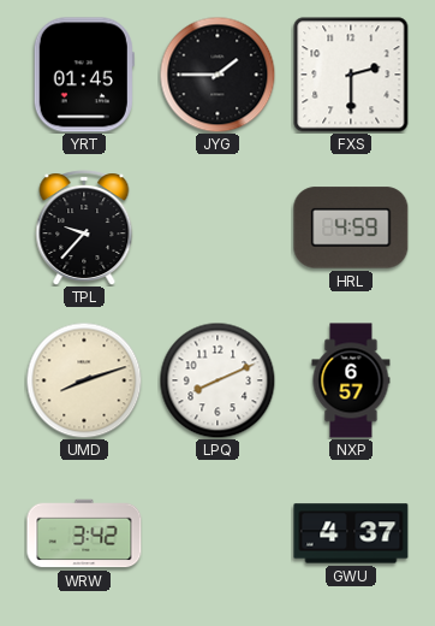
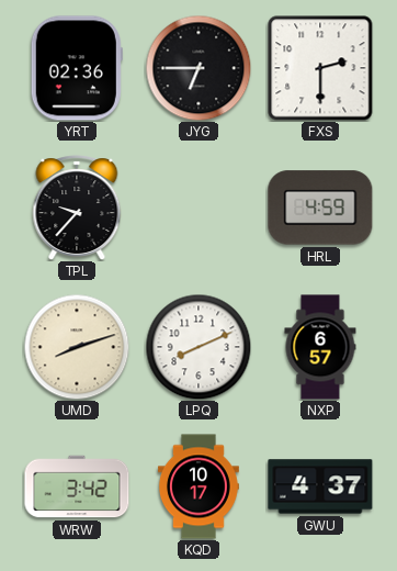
YRT: 01:45 -> 02:36
JYG: 1:45 -> 6:45
KQD: none -> 10:17
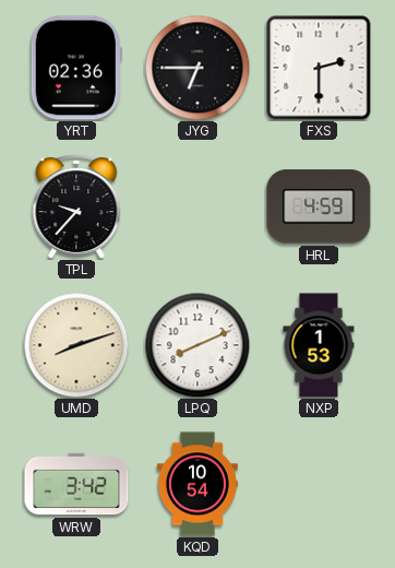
NXP: 6:57 -> 1:53
KQD: 10:17 -> 10:54
GWU: 4:37 -> none
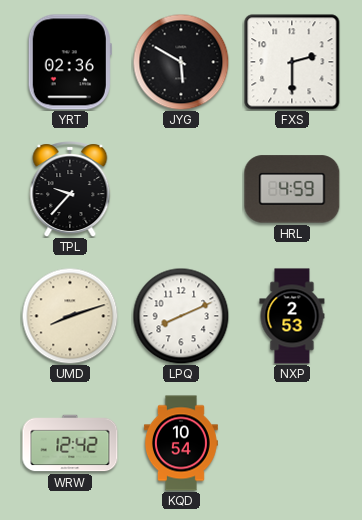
JYG: 6:45 -> 5:50
NXP: 1:53 -> 2:53
WRW: 3:42 -> 12:42
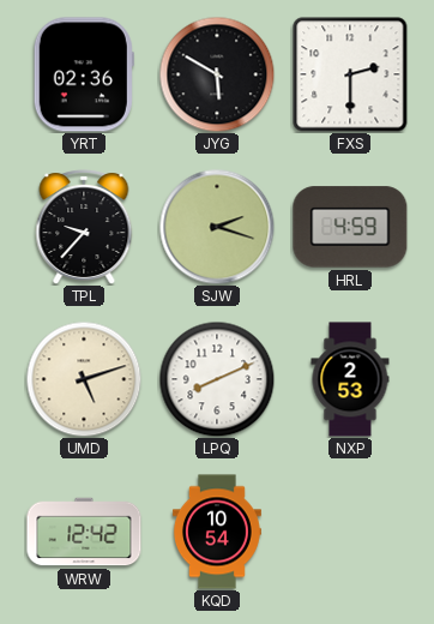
SJW: none -> 2:18
UMD: 8:12 -> 5:12
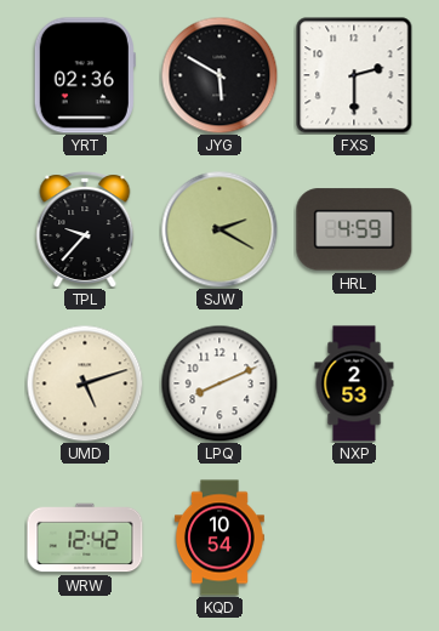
SJW: 2:18 -> 2:20
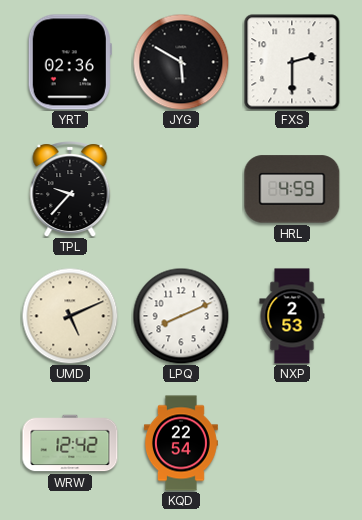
SJW: 2:20 -> none
UMD: 5:12 -> 5:11
KQD: 10:54 -> 22:54
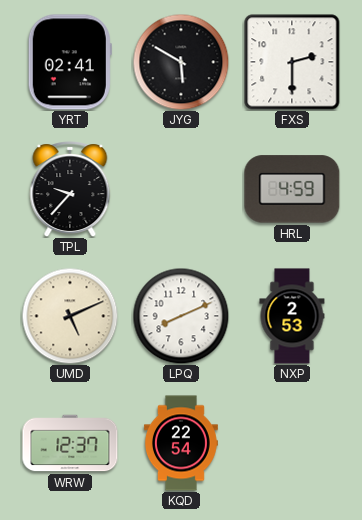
YRT: 02:36 -> 02:41
WRW: 12:42 -> 12:37
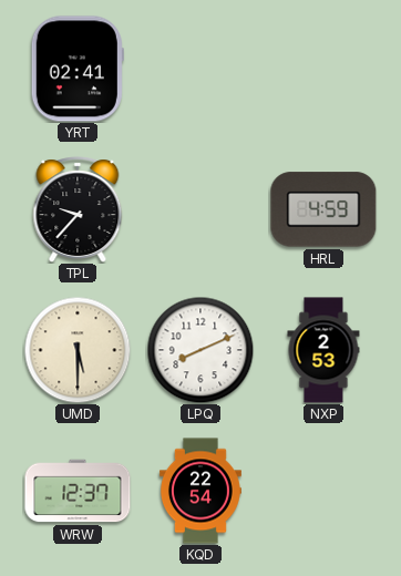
JYG: 5:50 -> none
FXS: 2:30 -> none
UMD: 5:11 -> 5:30
